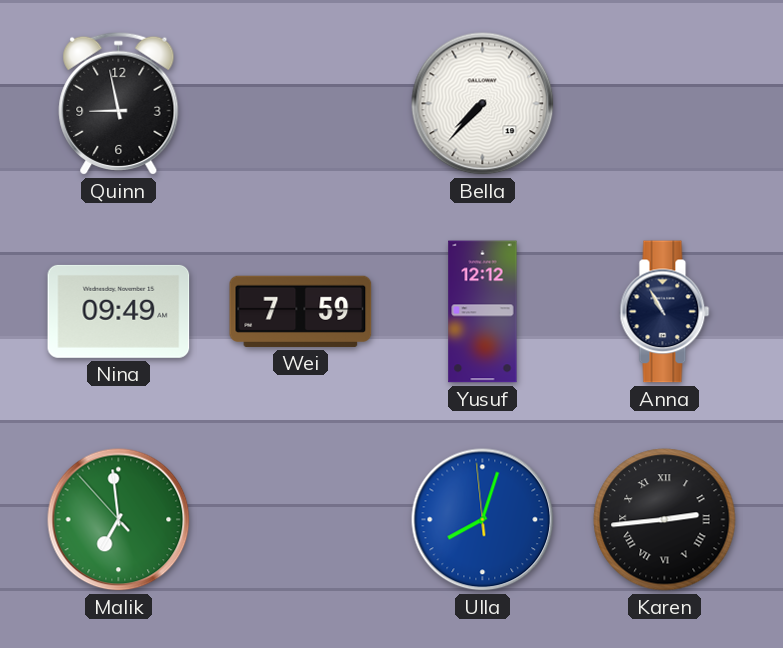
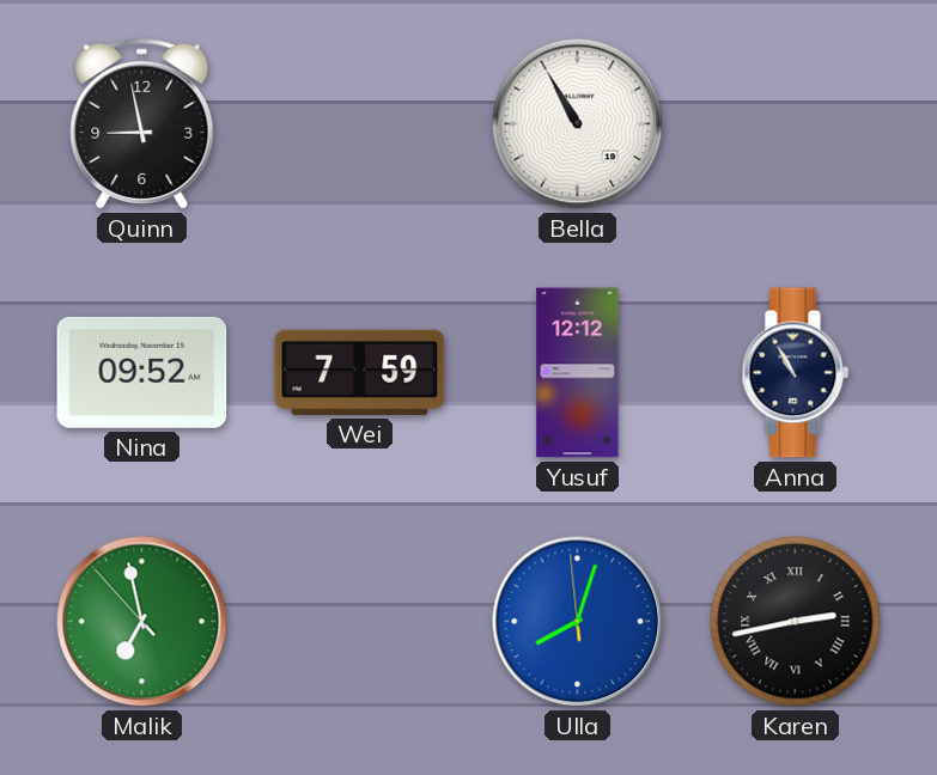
Bella: 7:37 -> 10:55
Nina: 09:49 -> 09:52
Malik: 6:58 -> 6:57
Karen: 2:44 -> 2:43
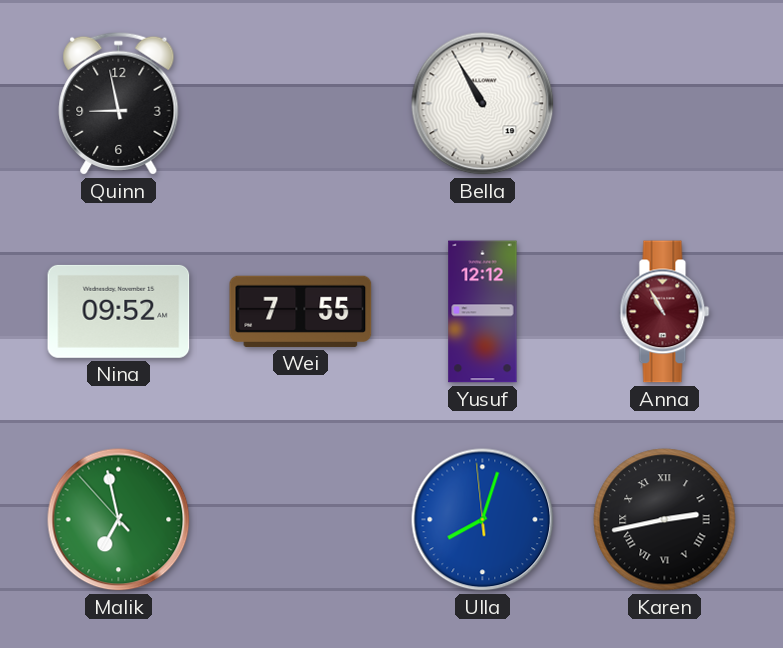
Wei: 7:59 -> 7:55
Anna dial: navy -> burgundy
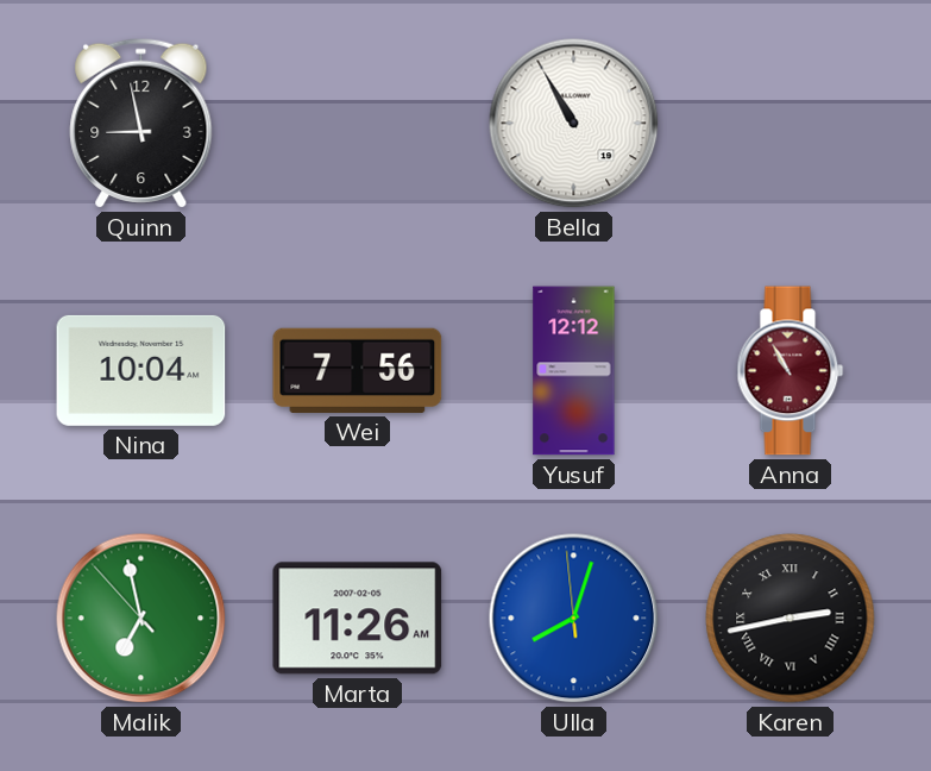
Nina: 09:52 -> 10:04
Wei: 7:55 -> 7:56
Marta: none -> 11:26
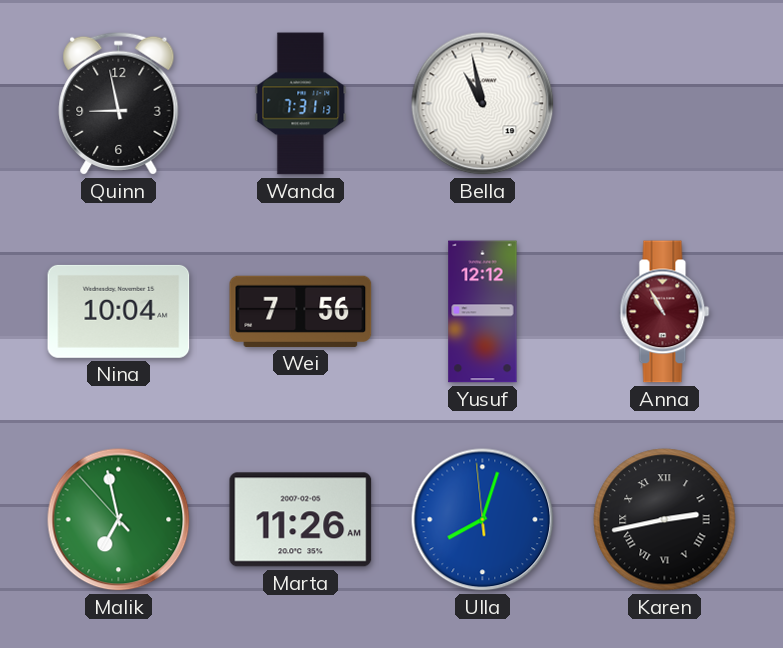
Wanda: none -> 7:31
Bella: 10:55 -> 10:58
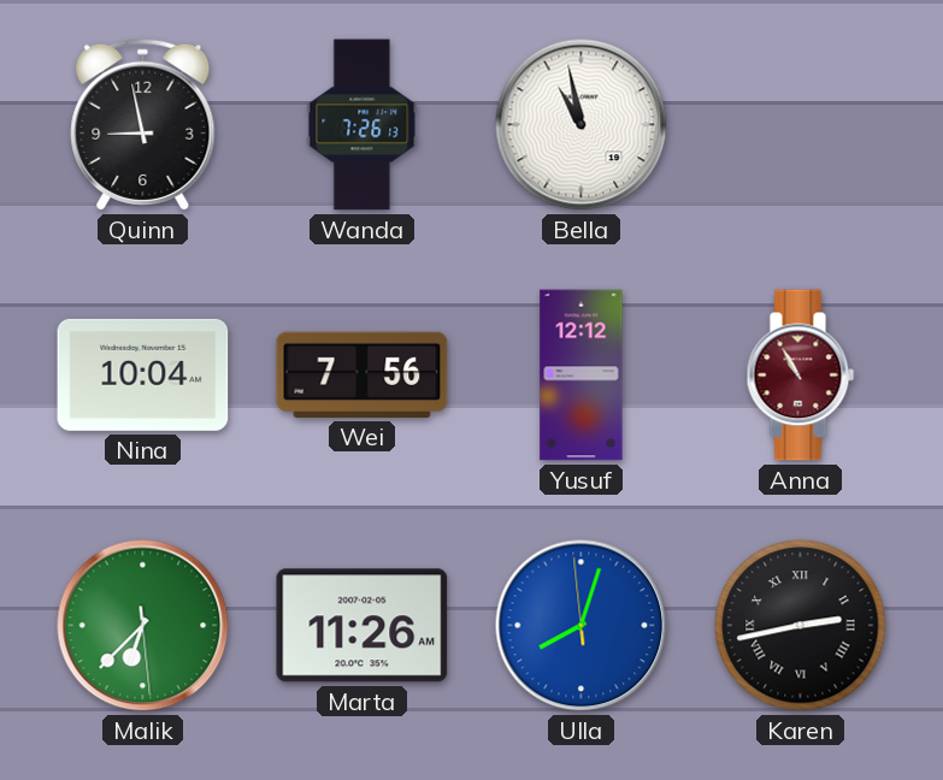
Wanda: 7:31 -> 7:26
Malik: 6:57 -> 6:37
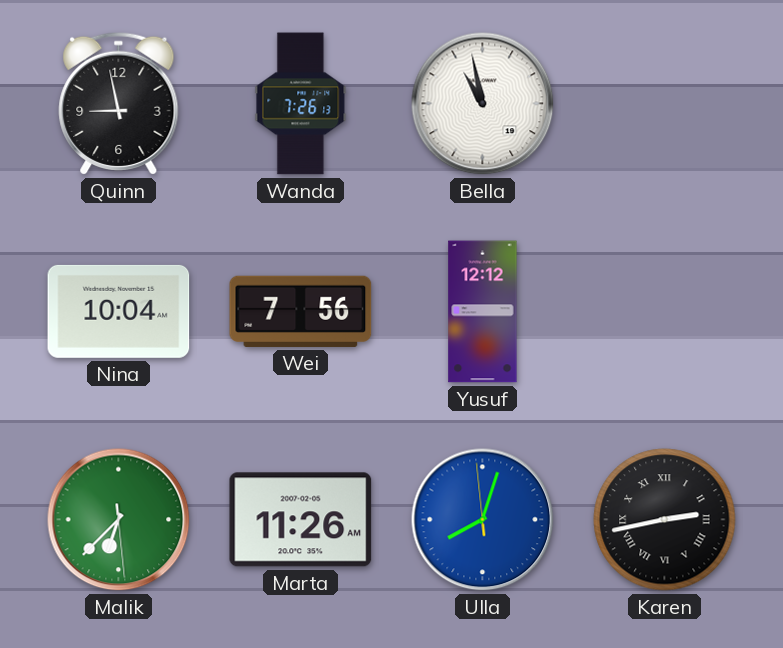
Anna: 10:55 -> none
